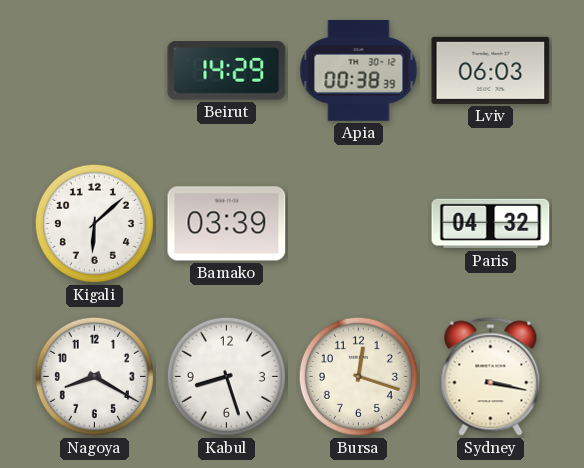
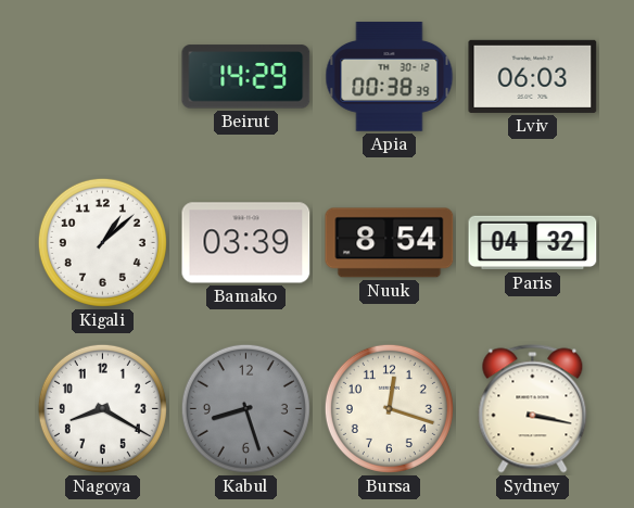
Kigali: 6:08 -> 1:08
Nuuk: none -> 8:54
Kabul dial: white -> grey
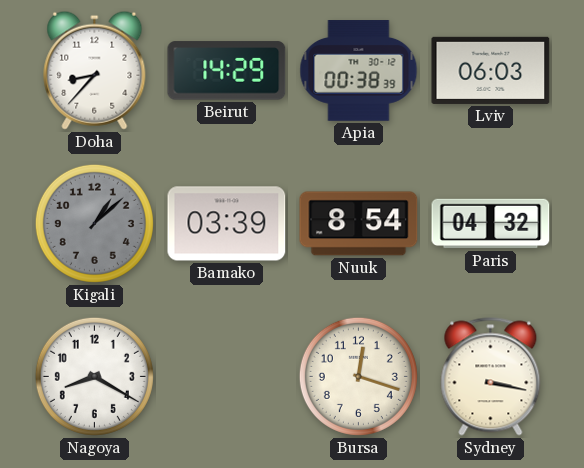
Doha: none -> 8:37
Kigali dial: white -> grey
Kabul: 8:27 -> none
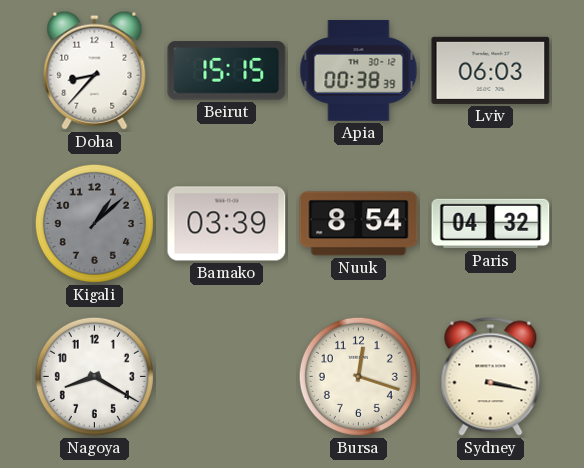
Beirut: 14:29 -> 15:15
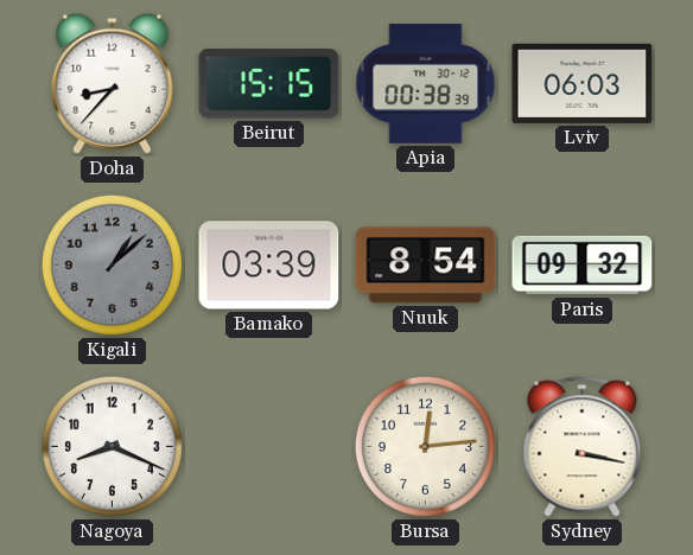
Paris: 04:32 -> 09:32
Nagoya: 8:20 -> 8:19
Bursa: 12:18 -> 12:14
